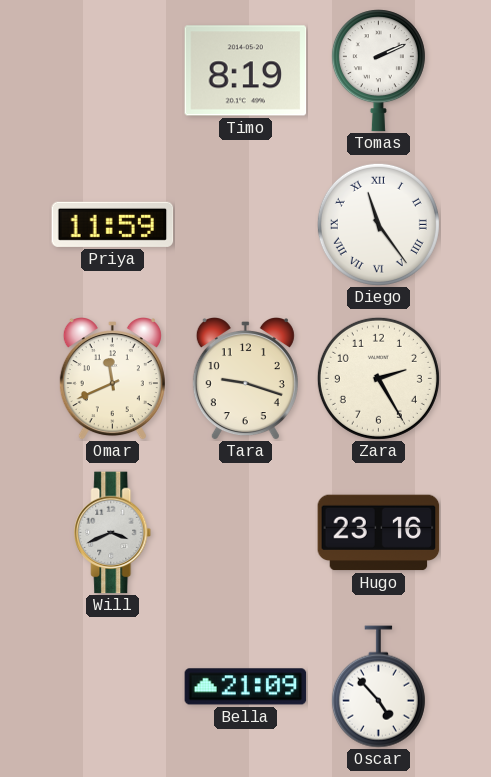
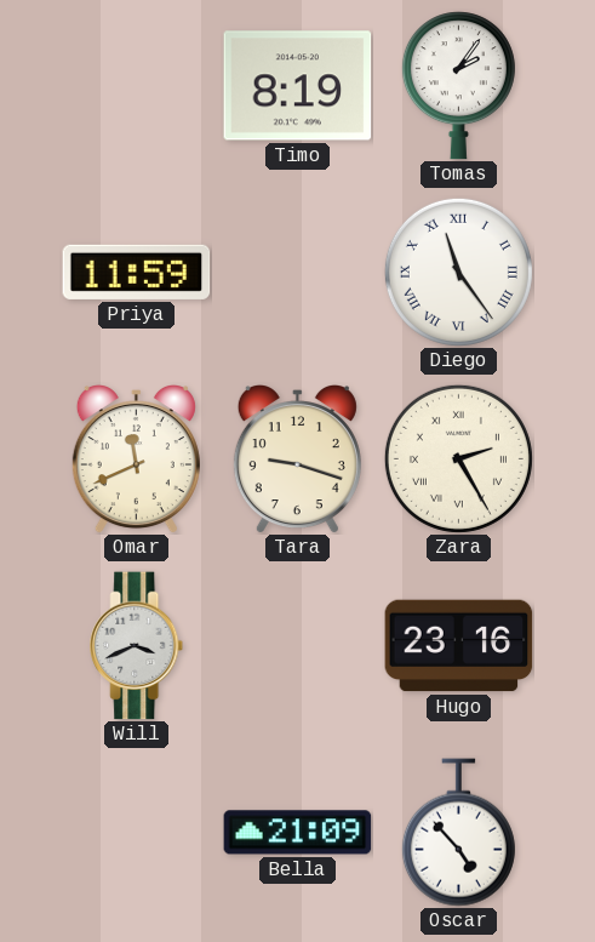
Tomas: 2:11 -> 2:06
Zara numerals: Arabic -> Roman
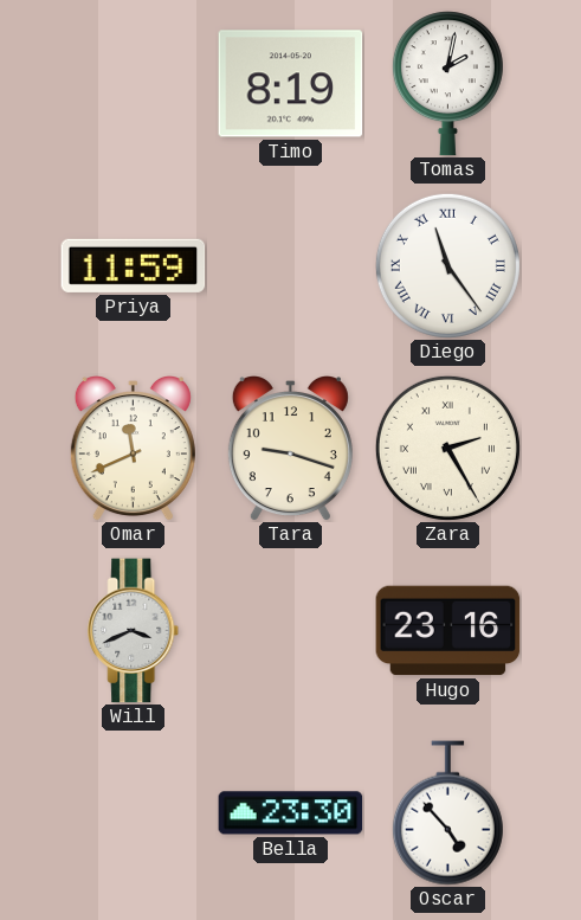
Tomas: 2:06 -> 2:02
Bella: 21:09 -> 23:30
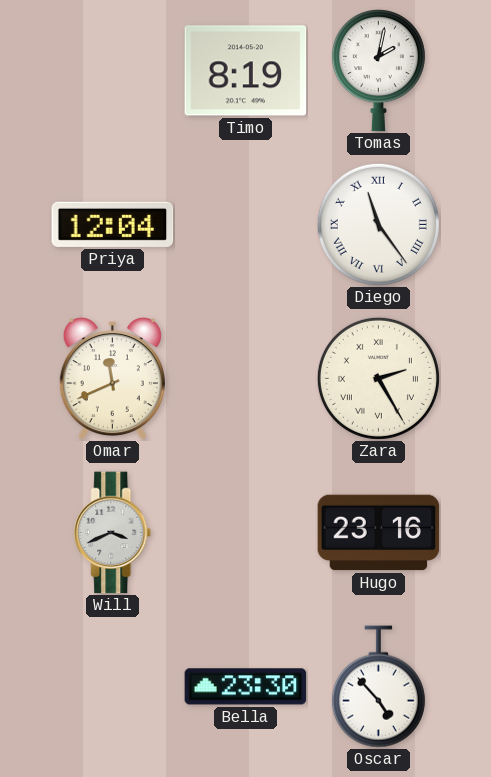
Priya: 11:59 -> 12:04
Tara: 9:18 -> none
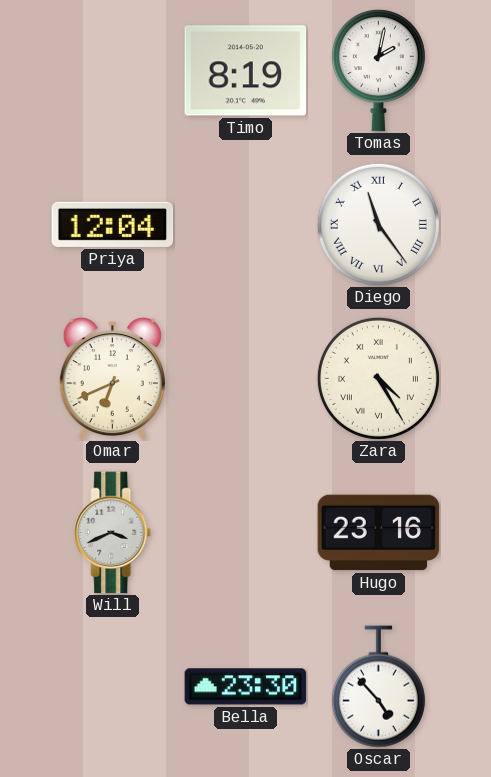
Omar: 11:41 -> 6:41
Zara: 2:25 -> 4:25
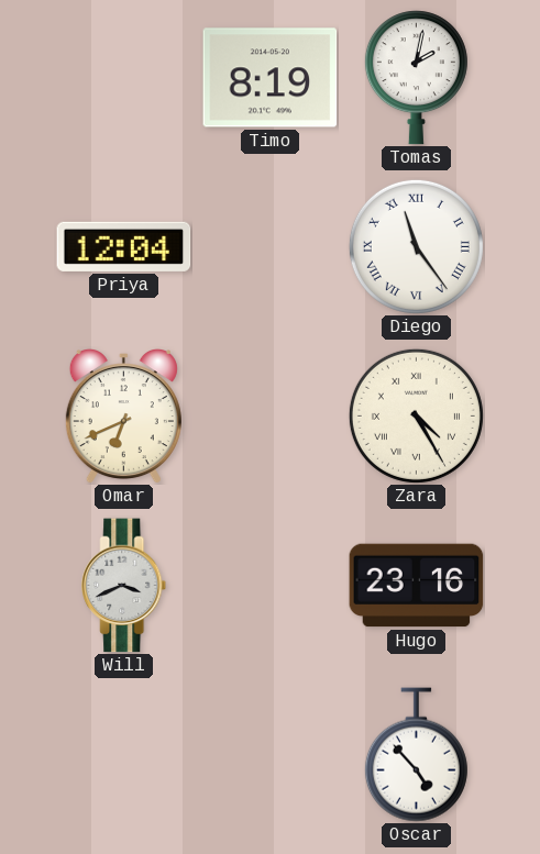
Bella: 23:30 -> none
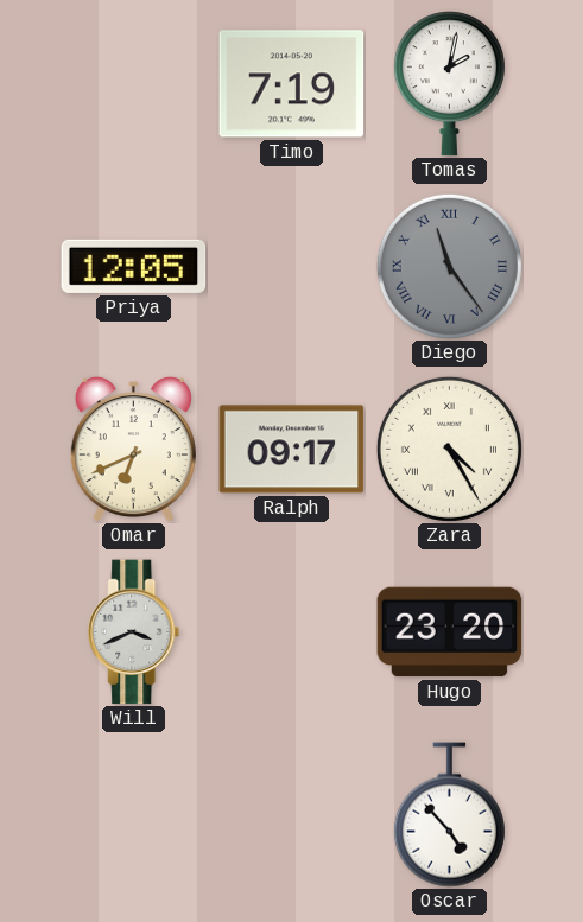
Timo: 8:19 -> 7:19
Priya: 12:04 -> 12:05
Diego dial: white -> grey
Ralph: none -> 09:17
Hugo: 23:16 -> 23:20
